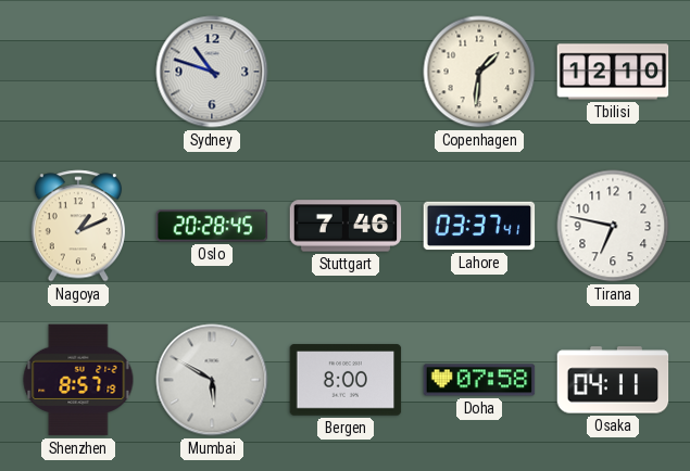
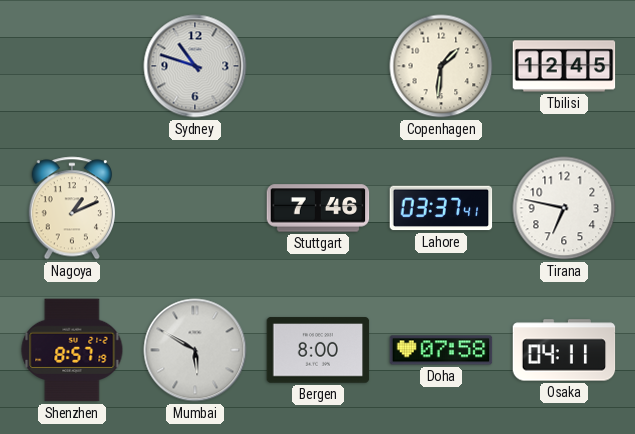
Tbilisi: 12:10 -> 12:45
Oslo: 20:28 -> none
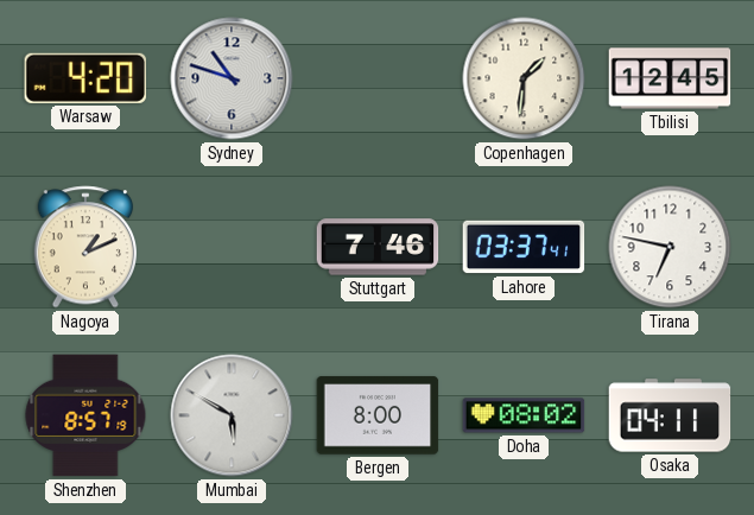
Warsaw: none -> 4:20
Doha: 07:58 -> 08:02
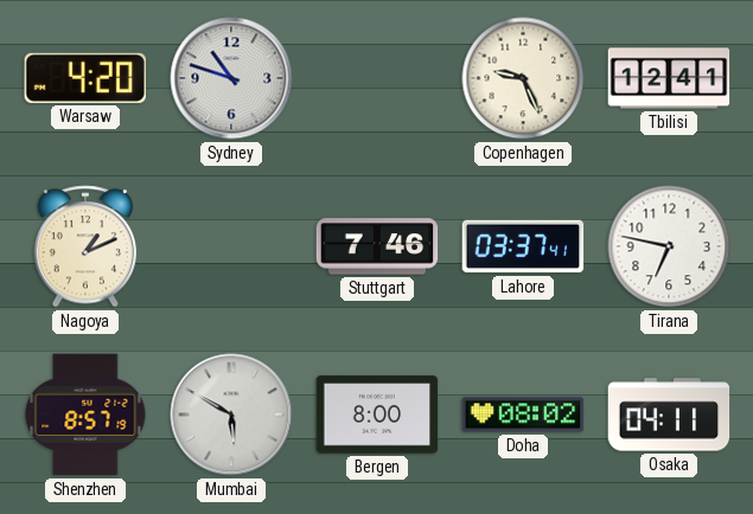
Copenhagen: 1:31 -> 9:26
Tbilisi: 12:45 -> 12:41
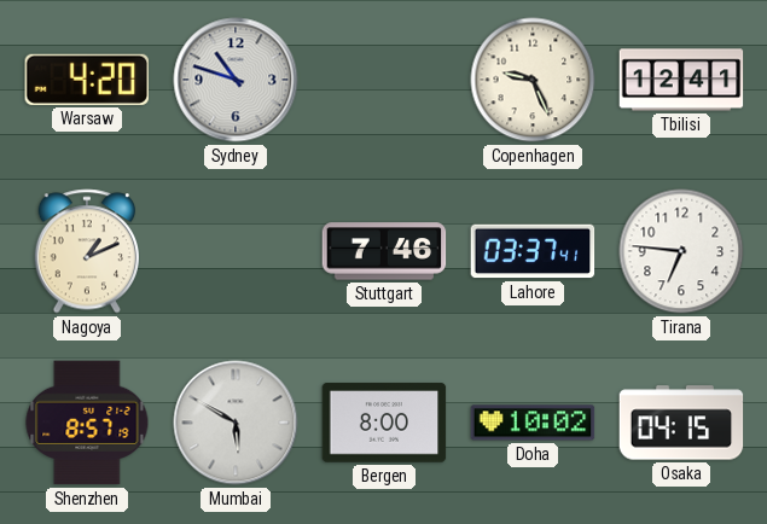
Tirana: 6:47 -> 6:46
Doha: 08:02 -> 10:02
Osaka: 04:11 -> 04:15
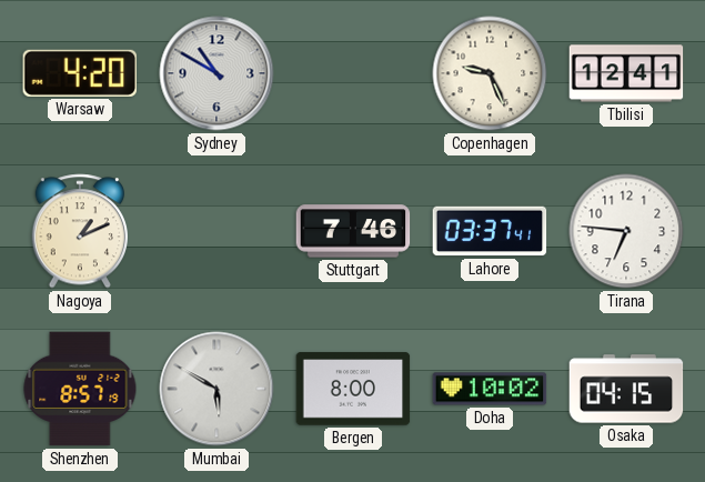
Sydney: 10:48 -> 10:50
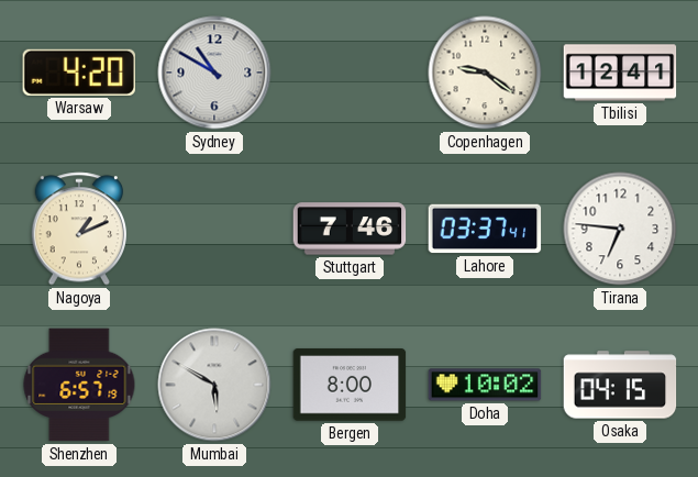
Copenhagen: 9:26 -> 9:21
Shenzhen: 8:57 -> 6:57
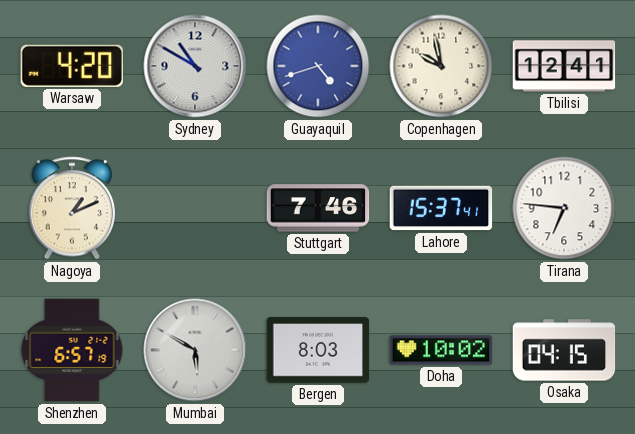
Guayaquil: none -> 4:42
Copenhagen: 9:21 -> 9:58
Lahore: 03:37 -> 15:37
Bergen: 8:00 -> 8:03
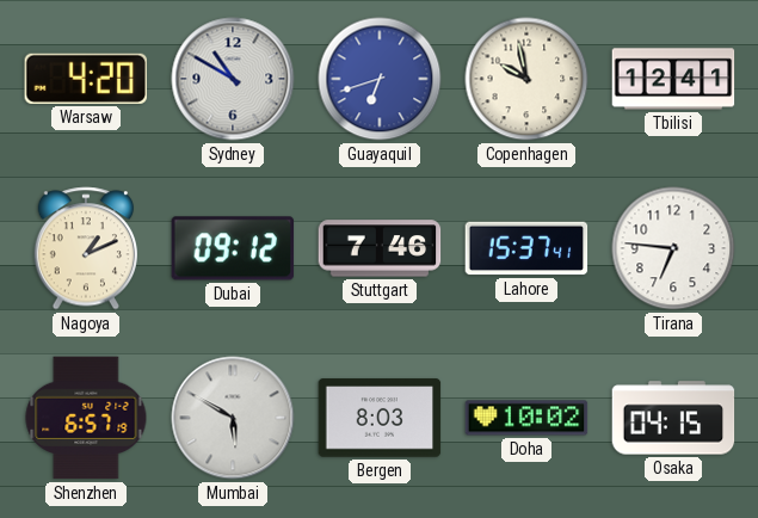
Guayaquil: 4:42 -> 6:42
Dubai: none -> 09:12
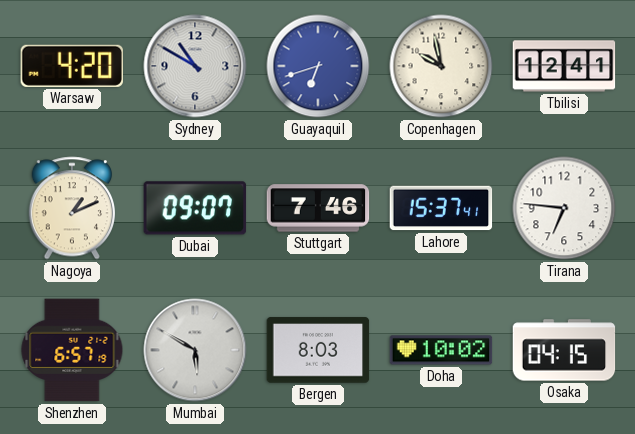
Dubai: 09:12 -> 09:07
